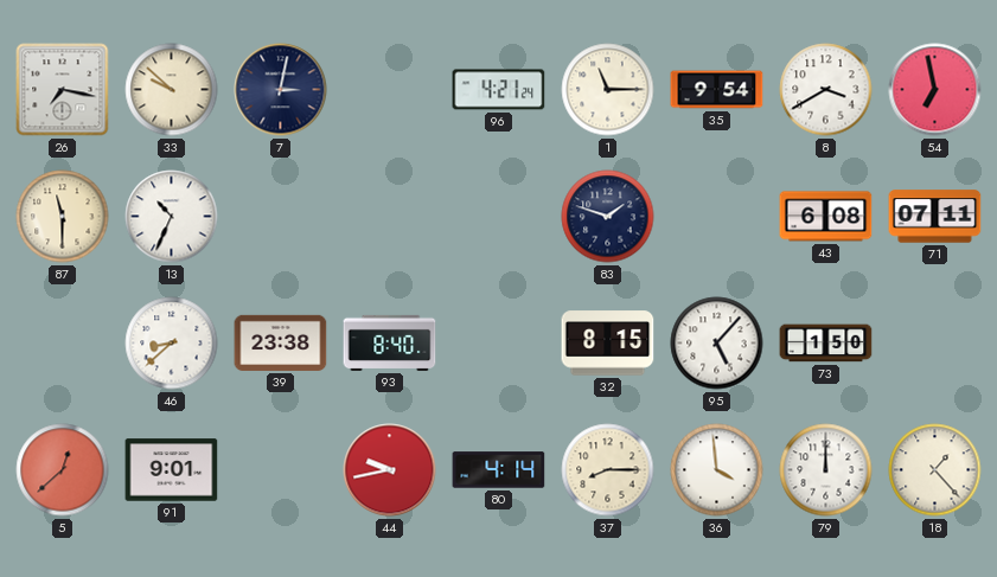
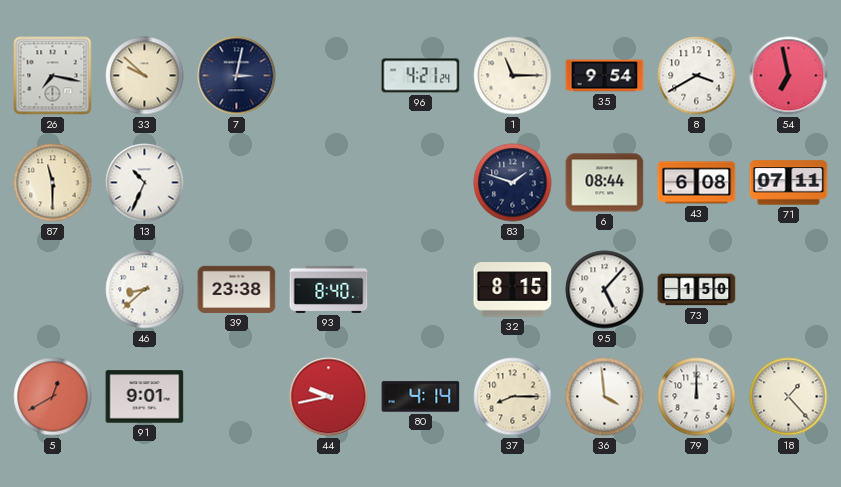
6: none -> 08:44
5: 12:38 -> 12:40
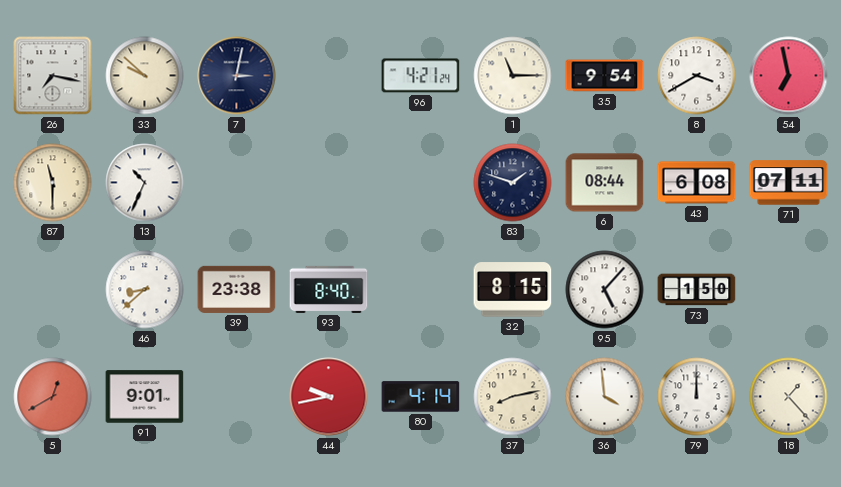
37: 8:15 -> 8:13
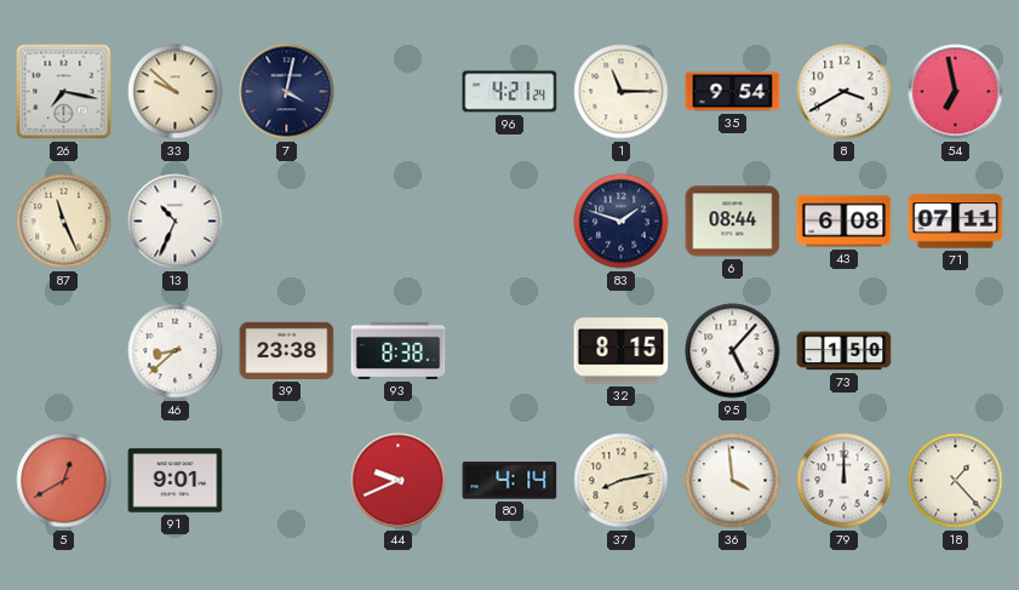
7: 3:02 -> 4:02
87: 11:30 -> 11:26
93: 8:40 -> 8:38
44: 9:43 -> 9:41
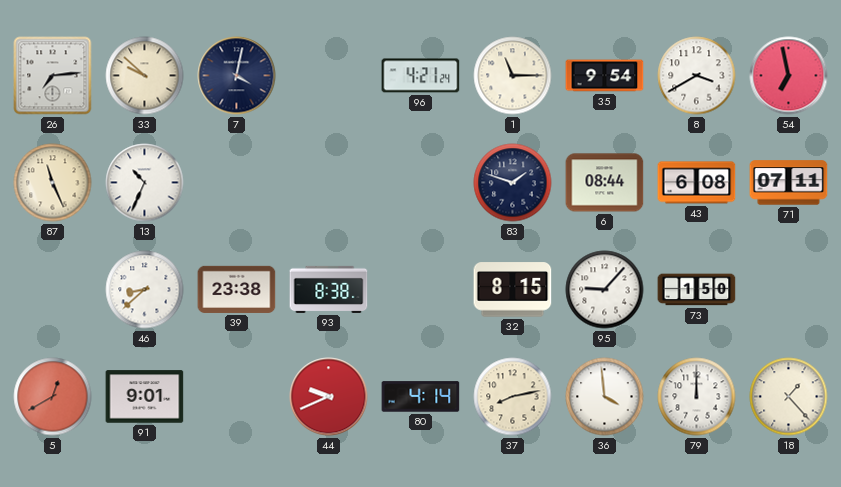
26: 7:17 -> 7:14
95: 5:07 -> 9:07
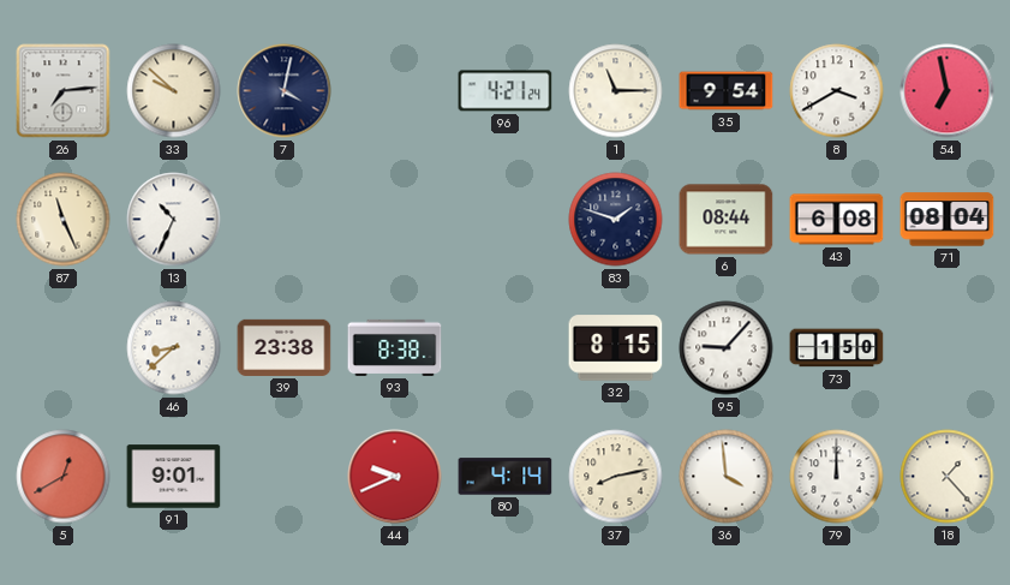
71: 07:11 -> 08:04
